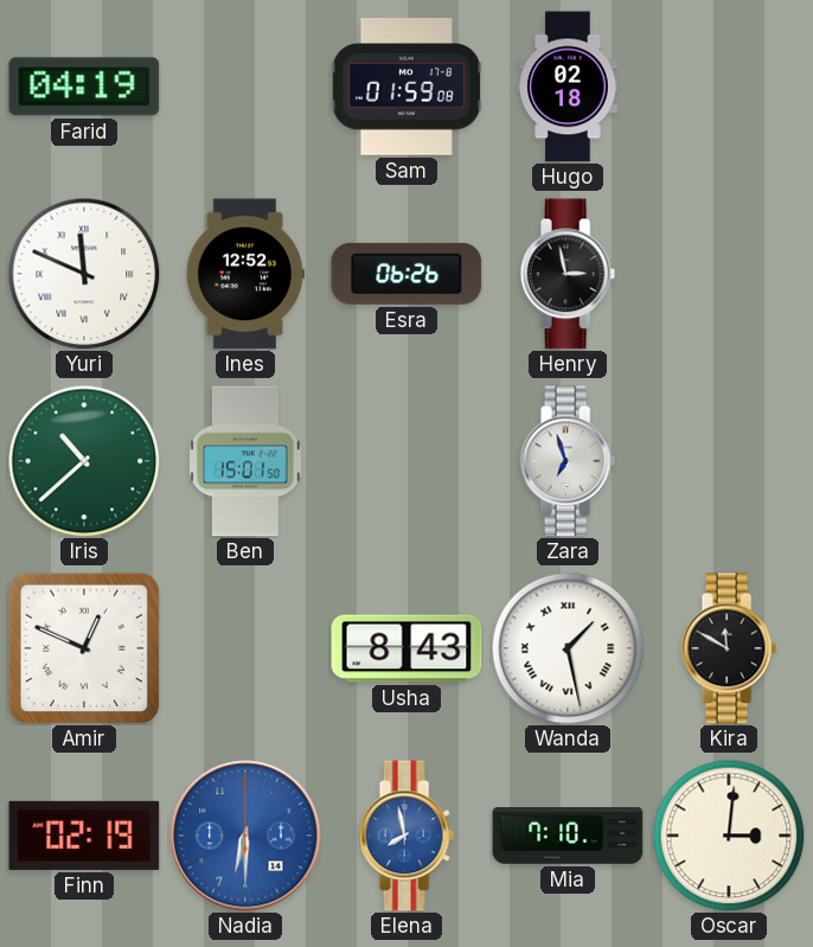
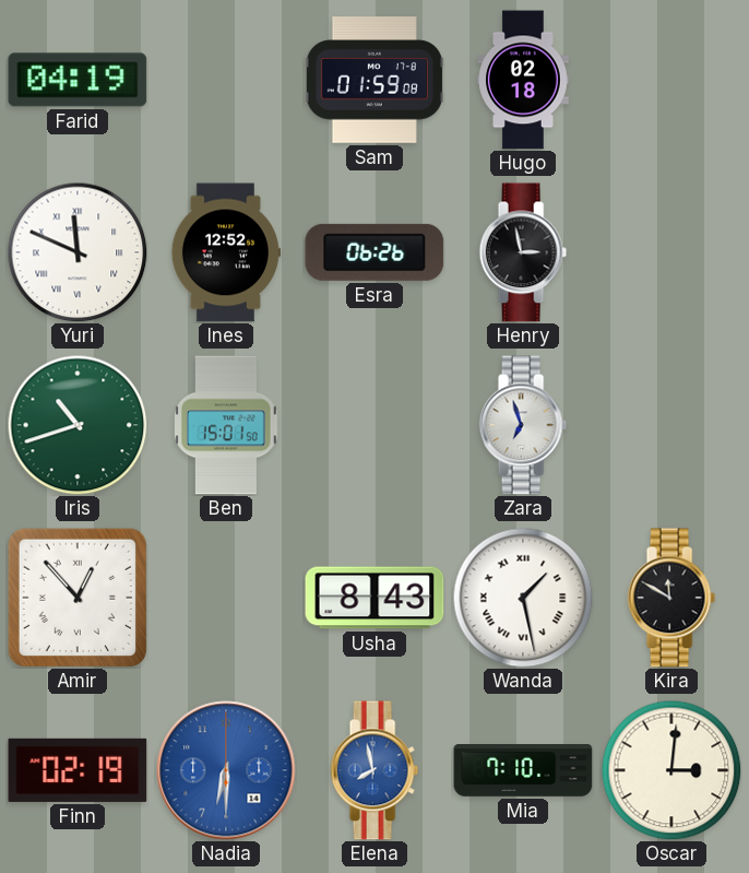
Iris: 10:38 -> 10:42
Amir: 12:49 -> 12:53
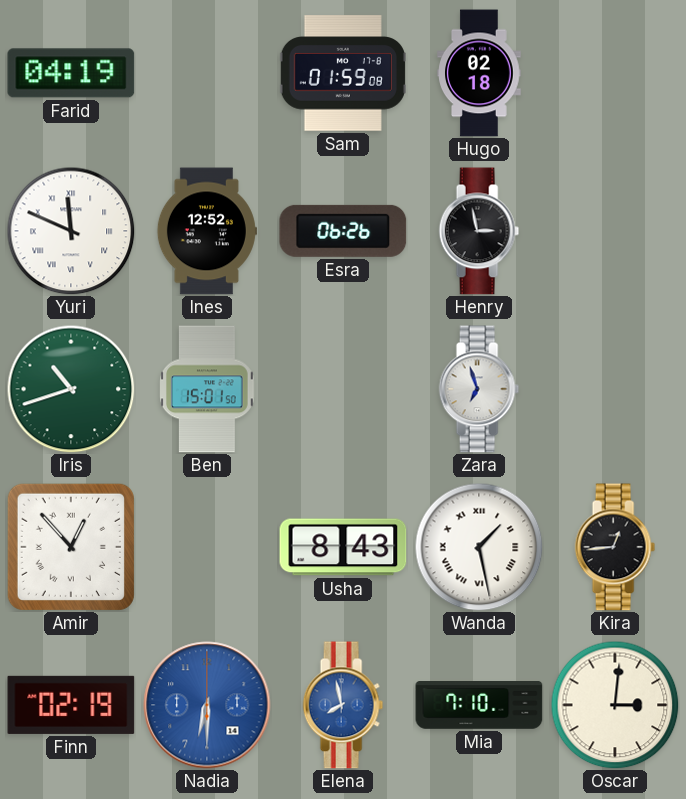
Kira: 11:50 -> 12:44
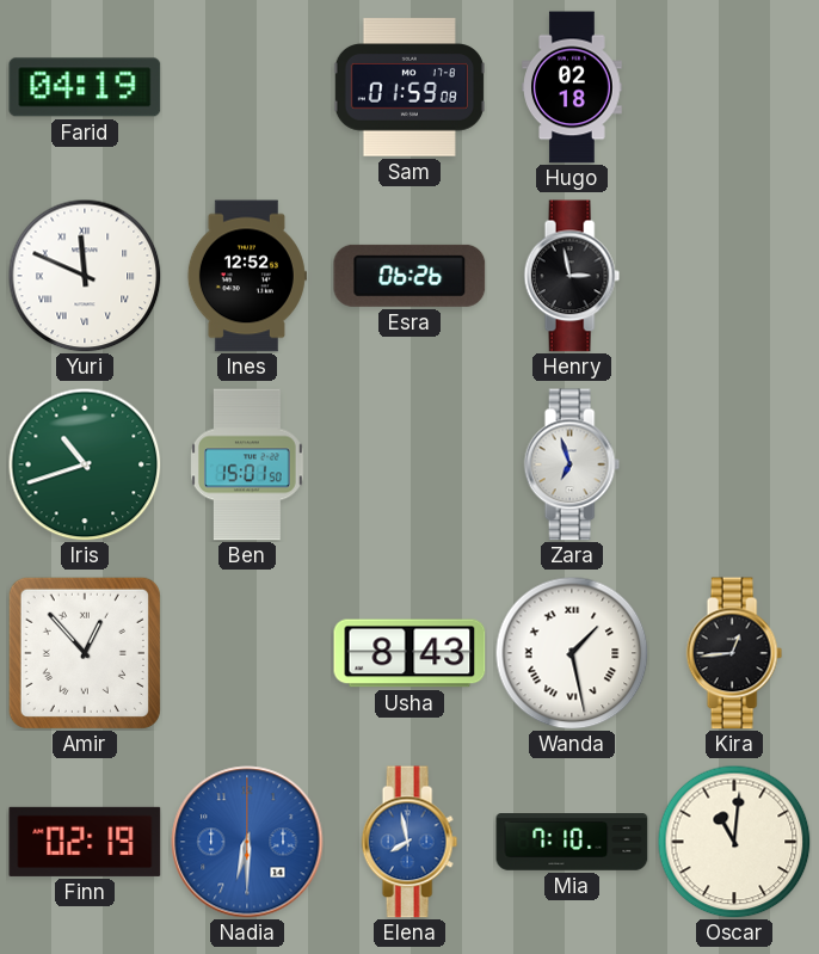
Oscar: 3:01 -> 11:01
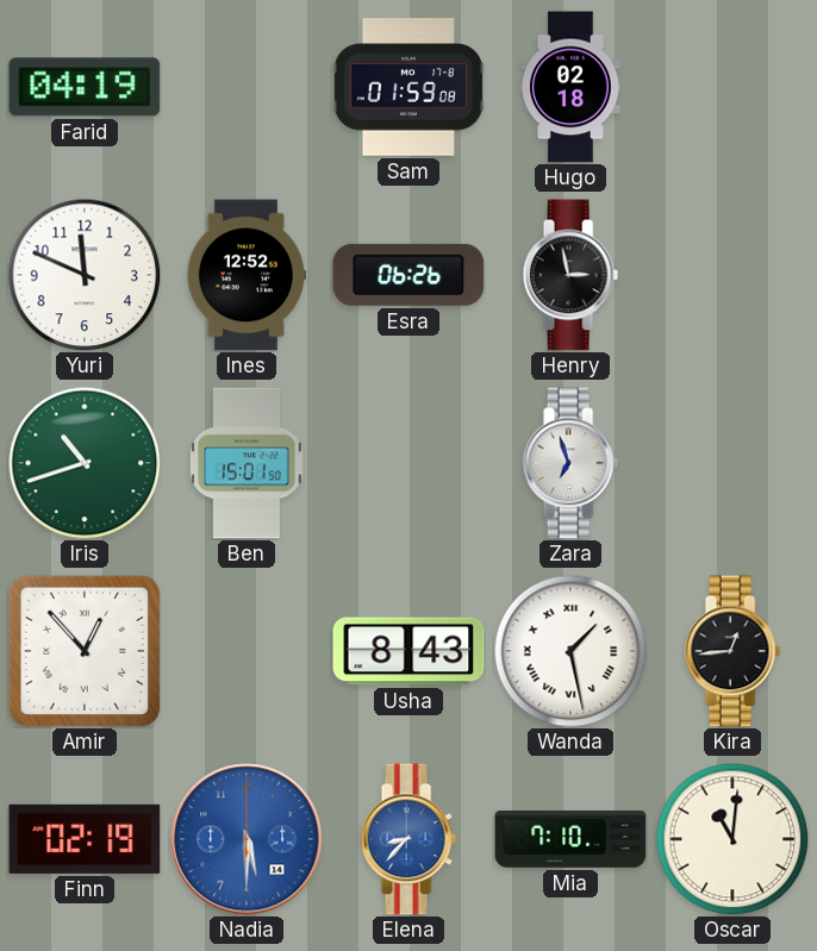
Yuri numerals: Roman -> Arabic
Nadia: 6:30 -> 5:30
Elena: 7:58 -> 8:37
